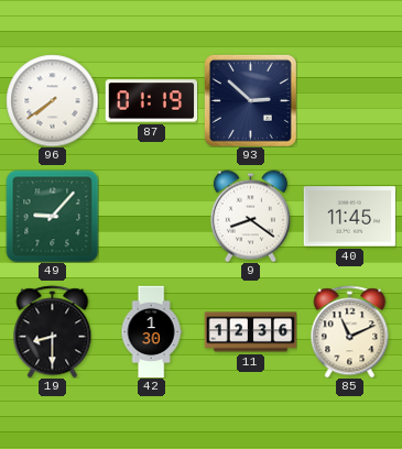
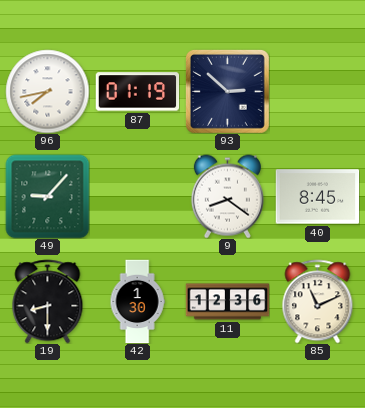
96: 7:39 -> 7:43
40: 11:45 -> 8:45
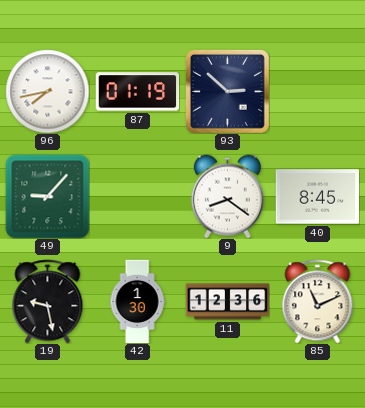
19: 8:30 -> 9:28
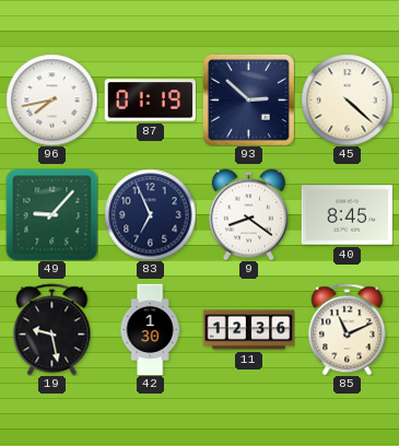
45: none -> 4:22
83: none -> 6:56
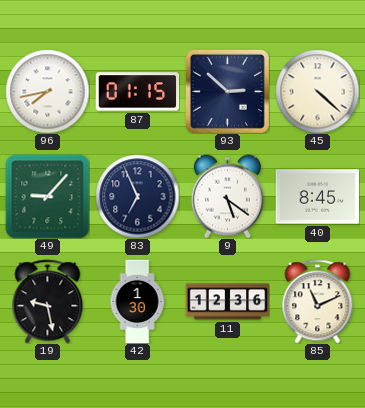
87: 01:19 -> 01:15
9: 8:21 -> 5:21
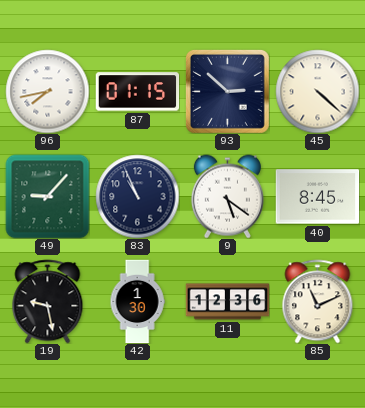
83: 6:56 -> 10:56
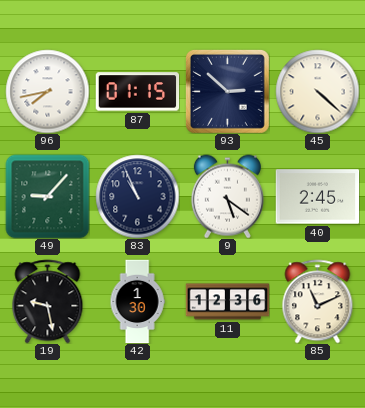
40: 8:45 -> 2:45
